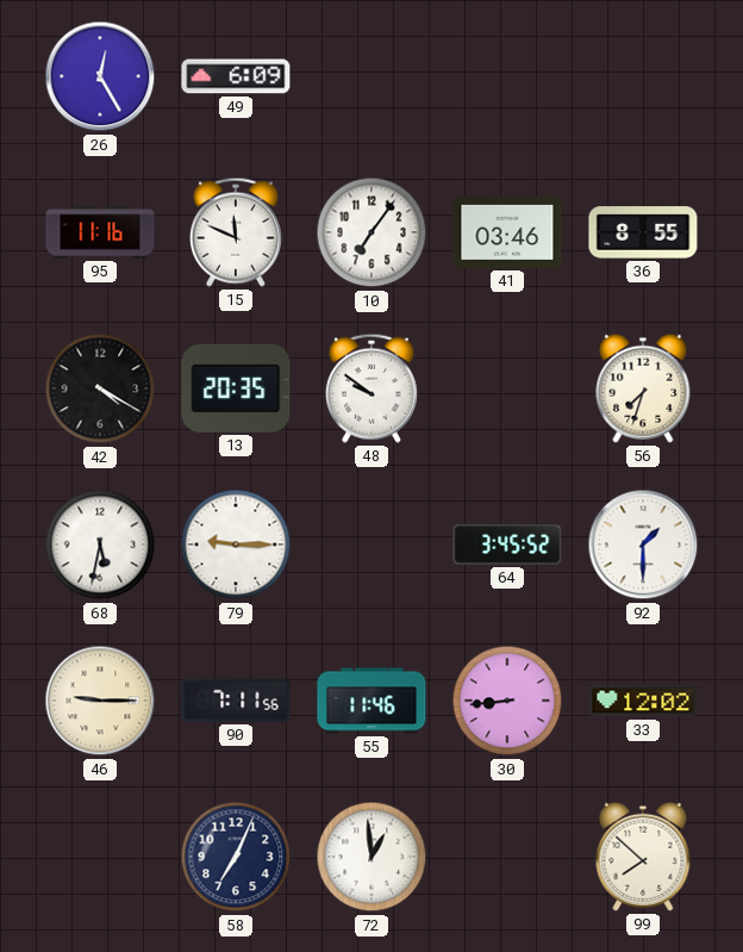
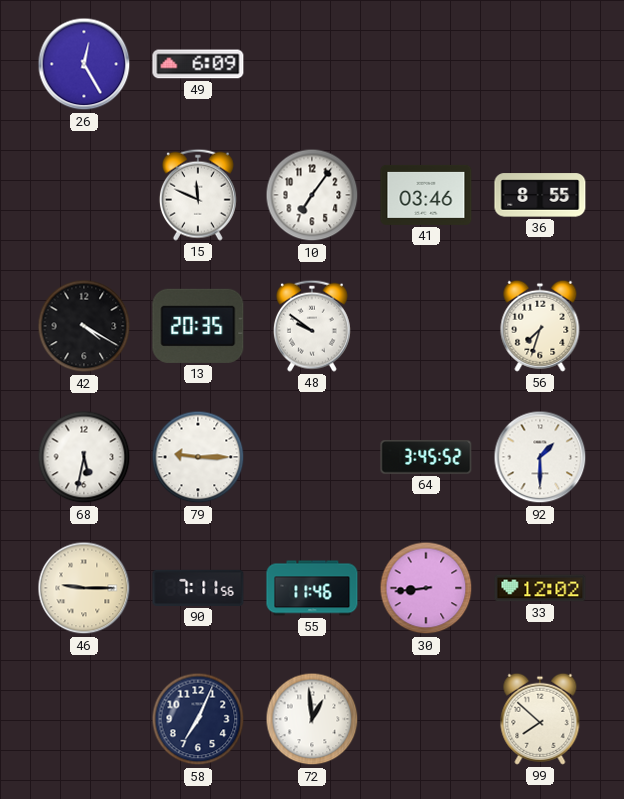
95: 11:16 -> none
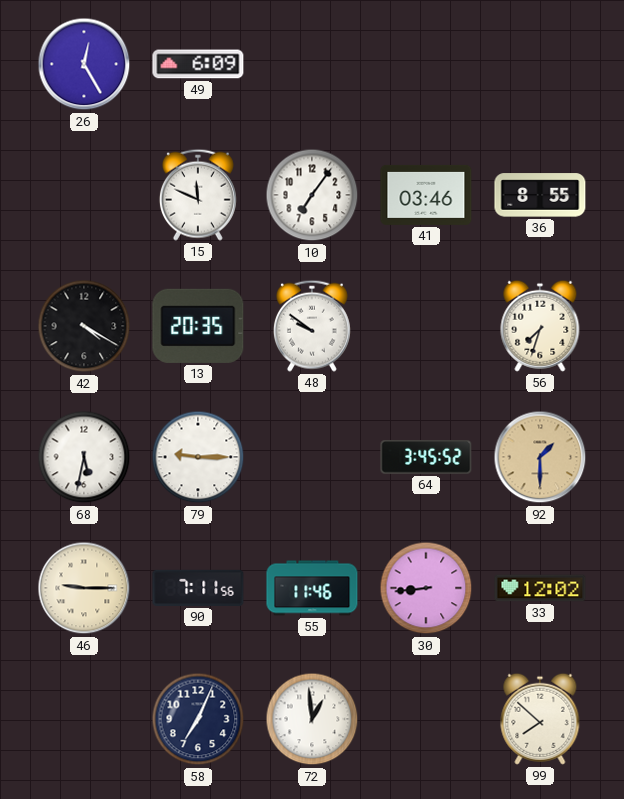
92 dial: white -> champagne
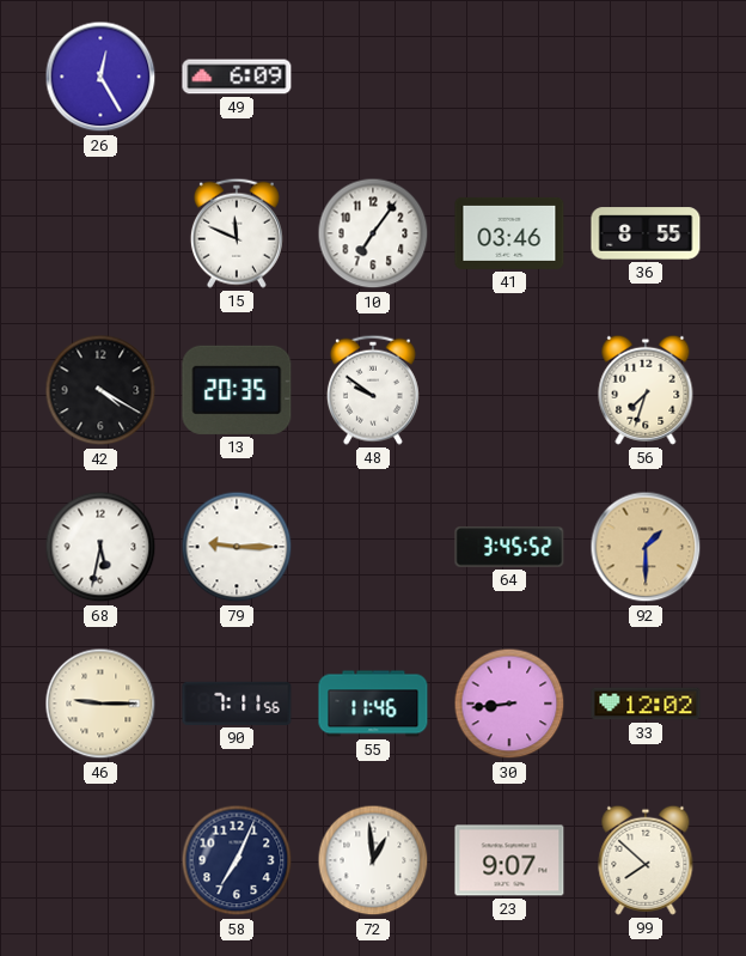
23: none -> 9:07
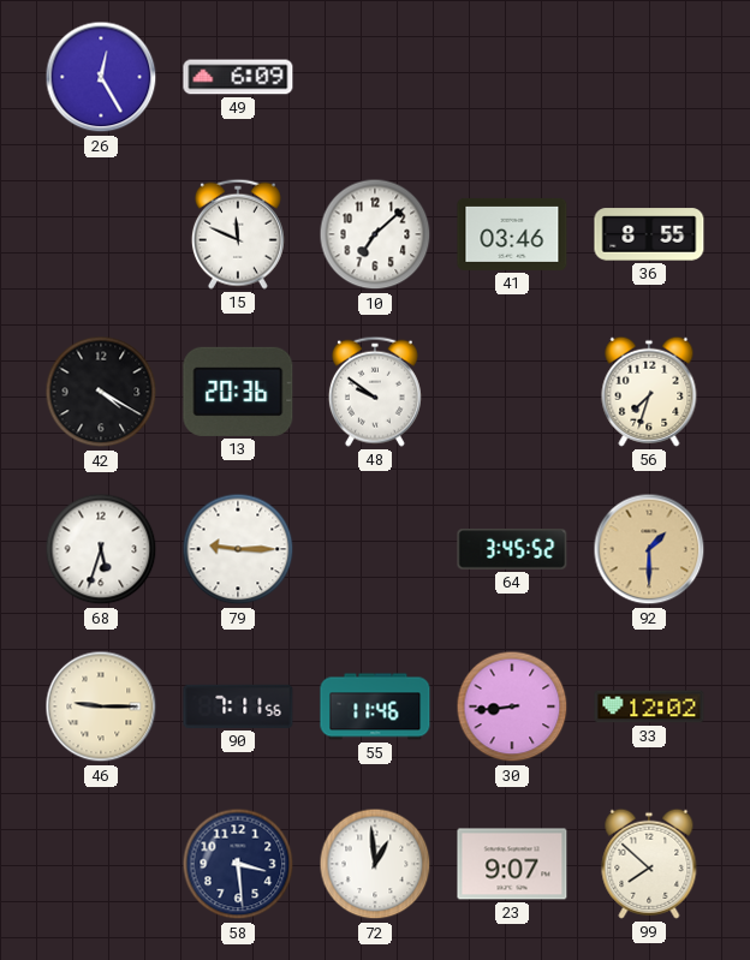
10: 7:06 -> 7:08
13: 20:35 -> 20:36
68: 5:32 -> 5:33
58: 7:04 -> 3:29
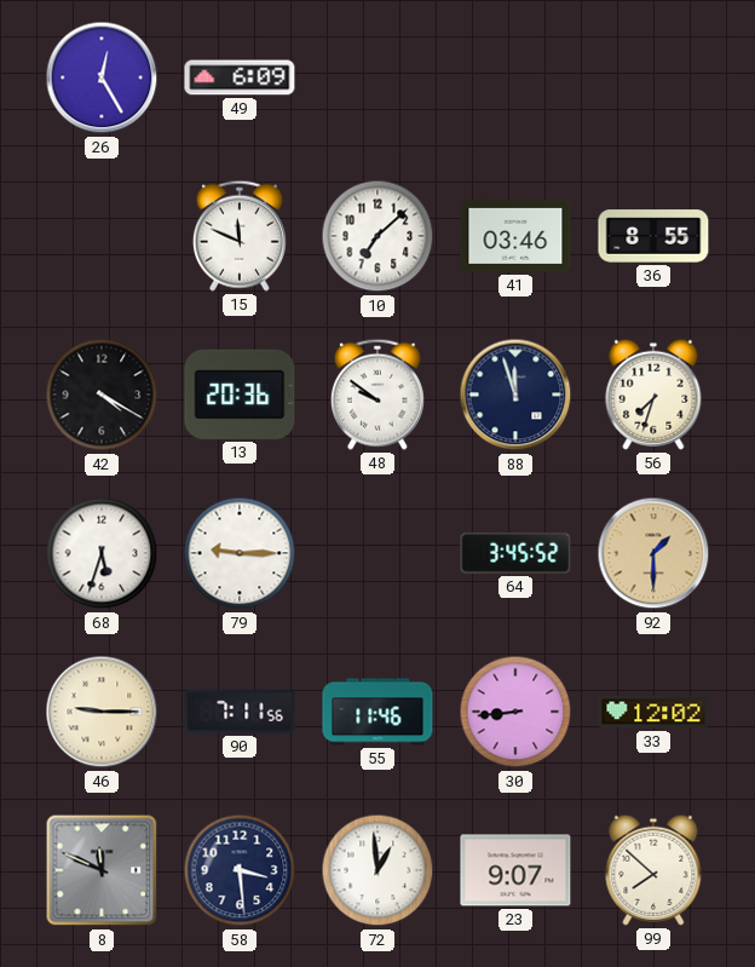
88: none -> 11:57
8: none -> 11:49
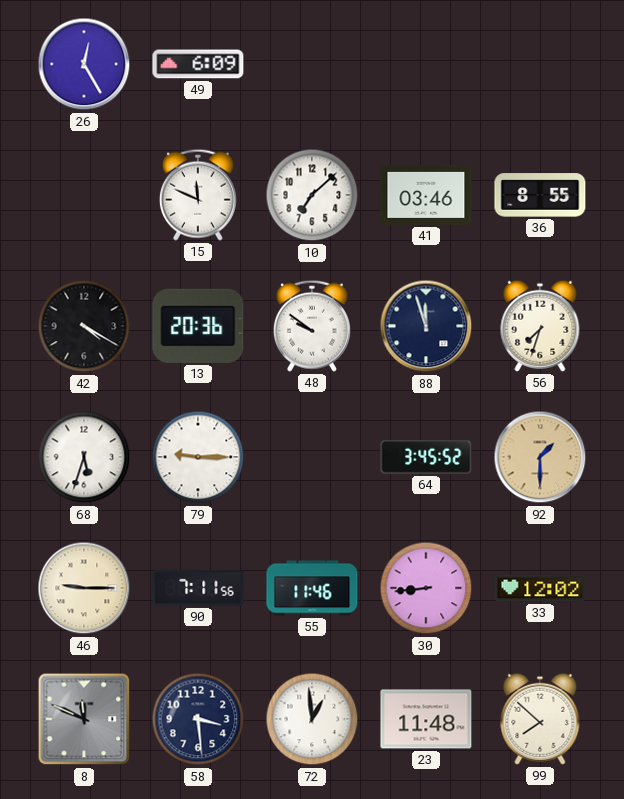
23: 9:07 -> 11:48
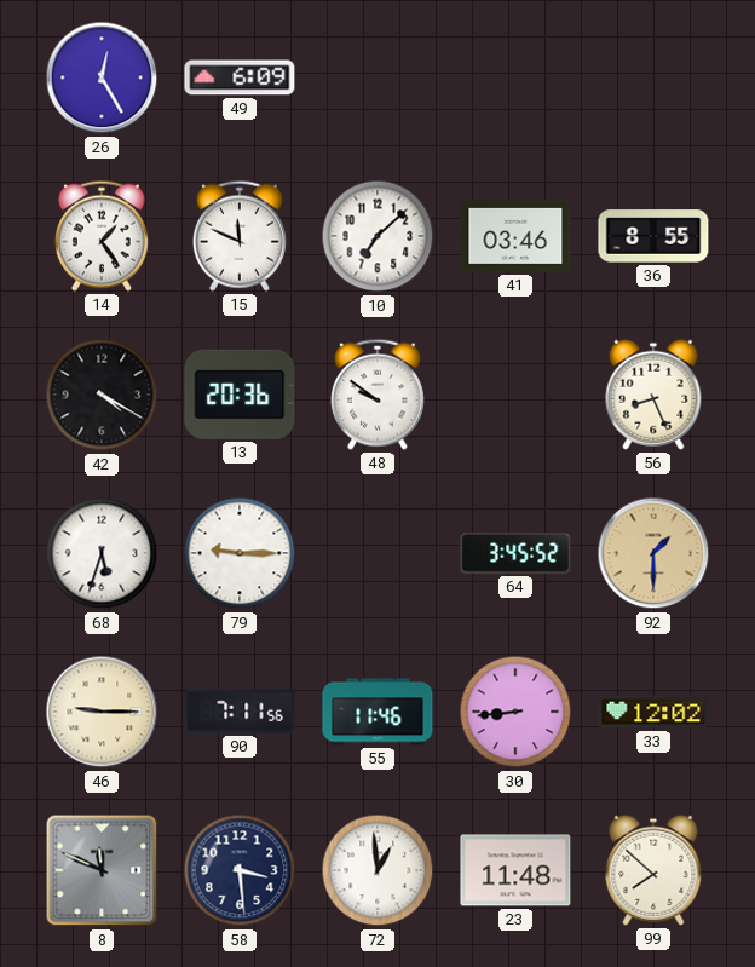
14: none -> 1:24
88: 11:57 -> none
56: 7:33 -> 8:26
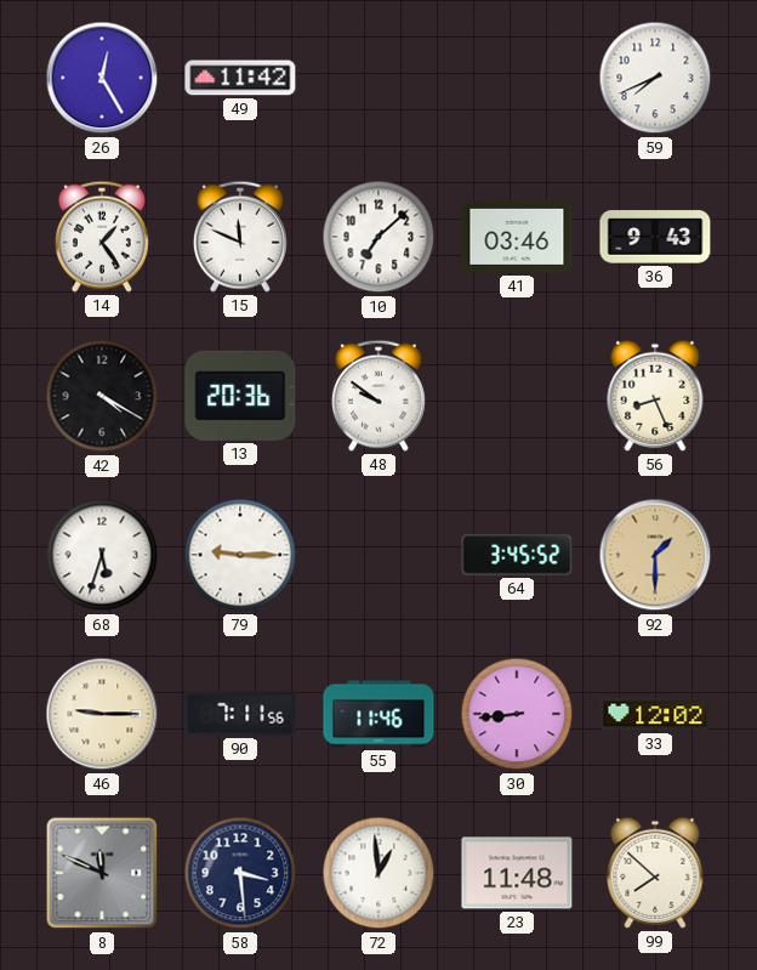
49: 6:09 -> 11:42
59: none -> 7:41
36: 8:55 -> 9:43
